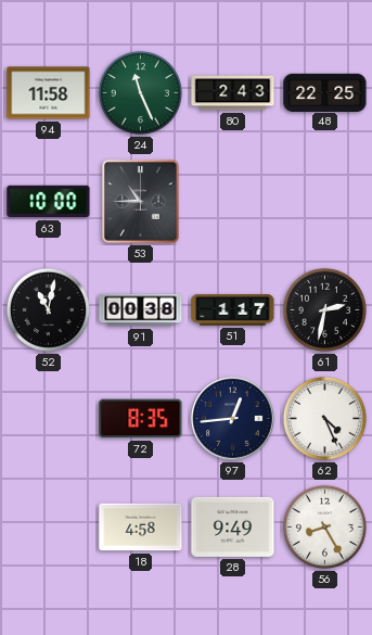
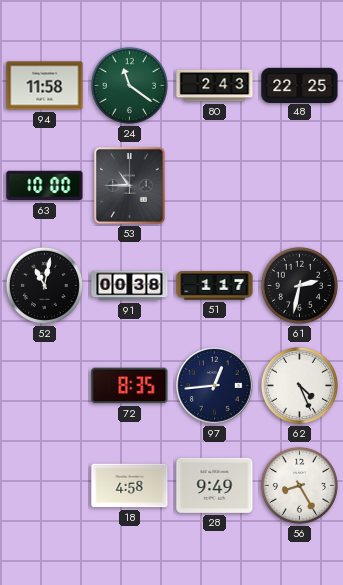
24: 11:26 -> 11:21
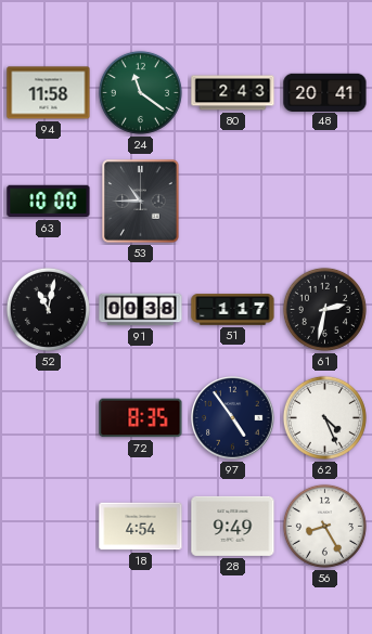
48: 22:25 -> 20:41
97: 12:44 -> 4:54
18: 4:58 -> 4:54
